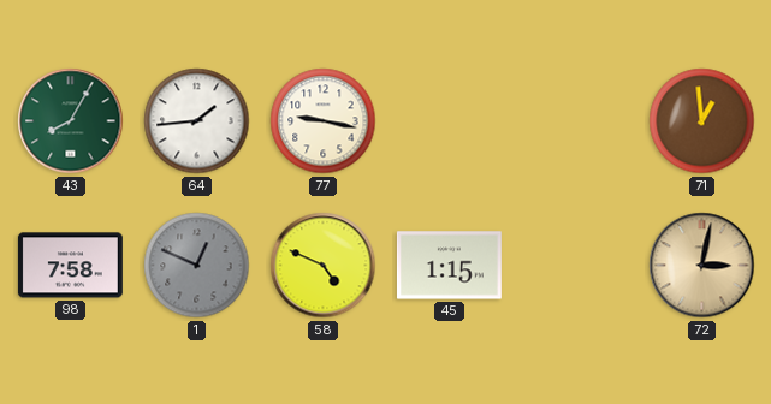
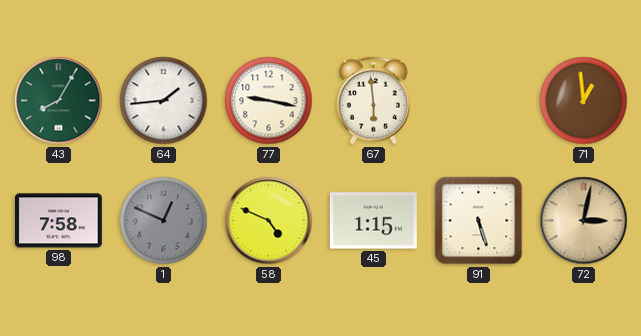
67: none -> 5:59
91: none -> 5:27
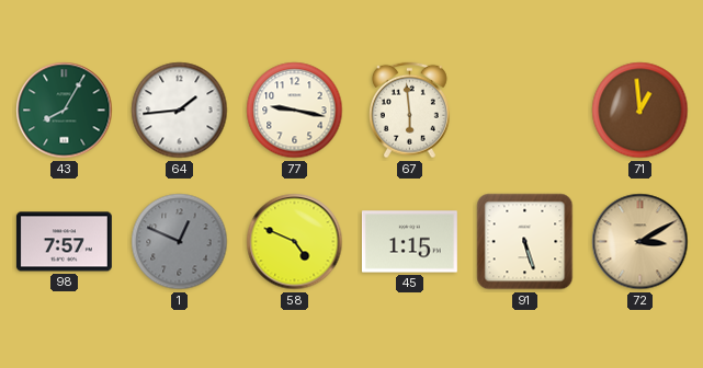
98: 7:58 -> 7:57
72: 3:02 -> 3:10
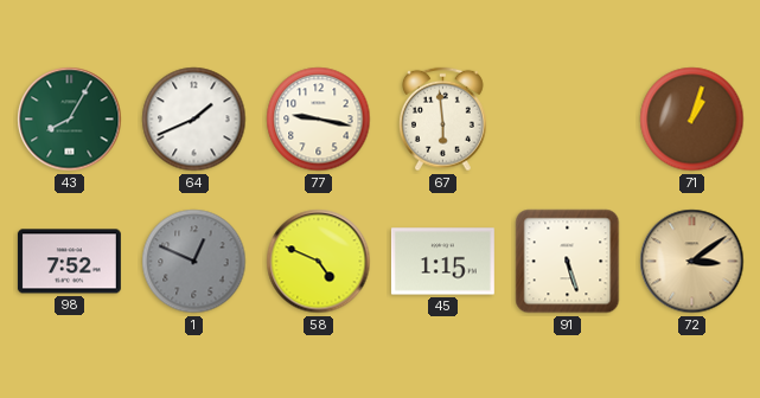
64: 1:44 -> 1:41
71: 12:59 -> 1:03
98: 7:57 -> 7:52
72: 3:10 -> 3:09
